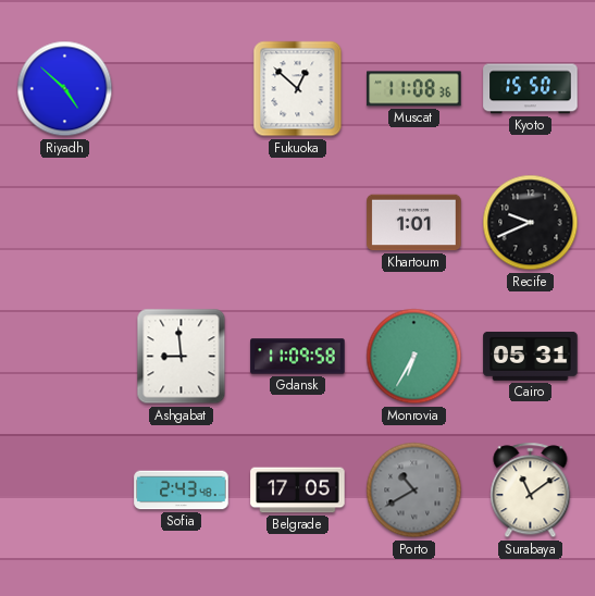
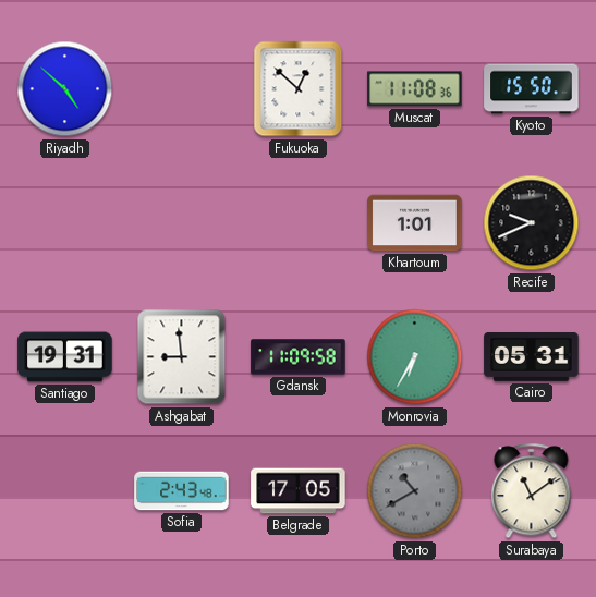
Santiago: none -> 19:31
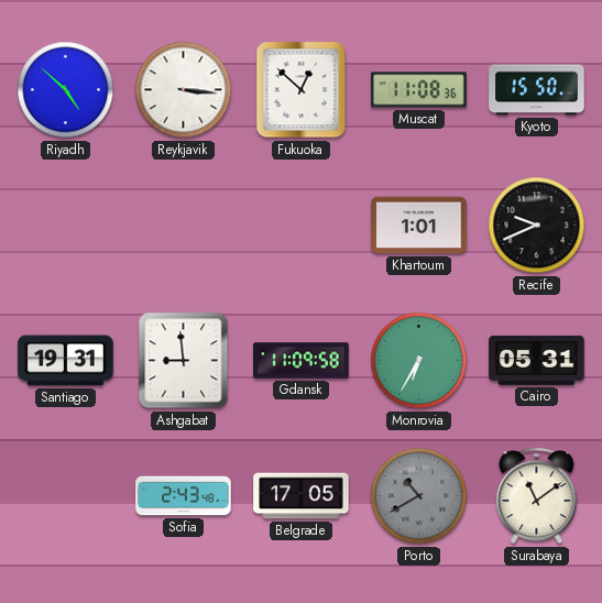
Reykjavik: none -> 3:16
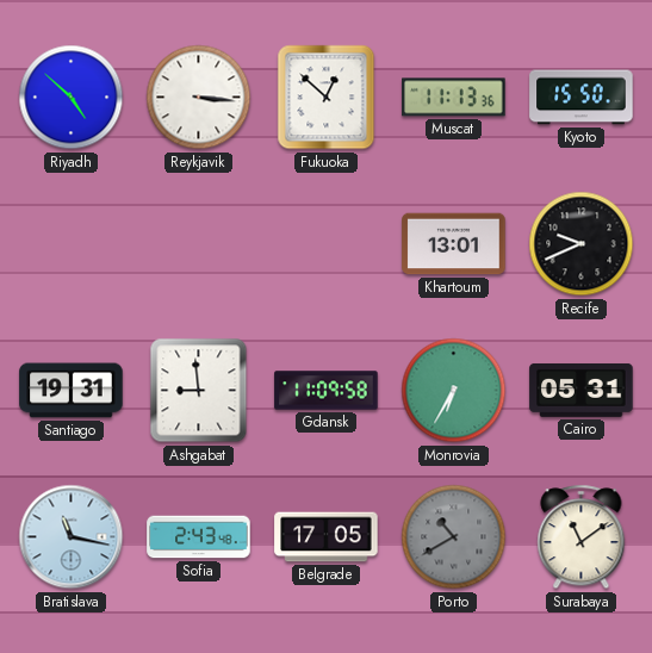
Muscat: 11:08 -> 11:13
Khartoum: 1:01 -> 13:01
Bratislava: none -> 11:17
